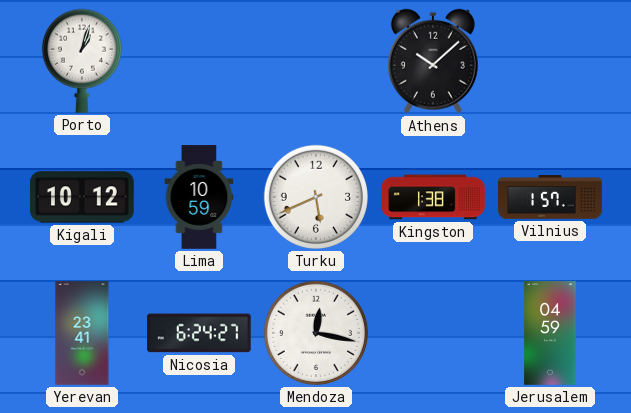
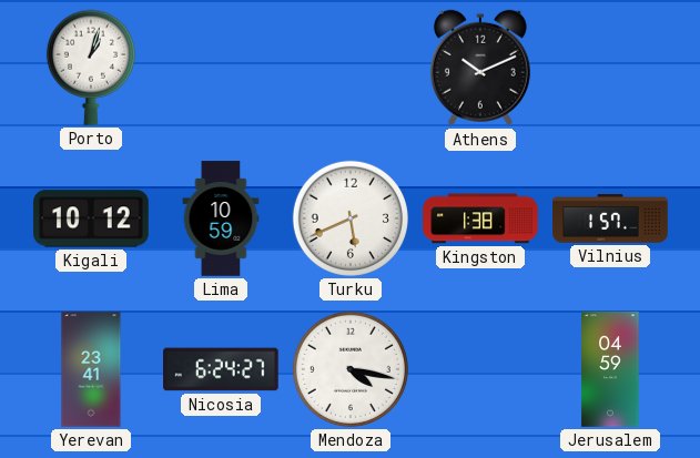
Athens: 10:08 -> 10:11
Mendoza: 12:17 -> 4:17
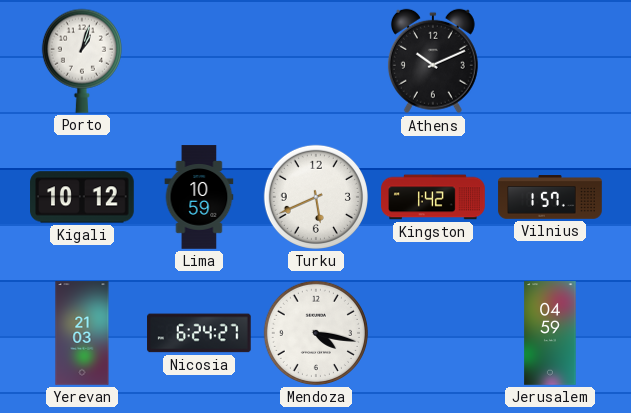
Kingston: 1:38 -> 1:42
Yerevan: 23:41 -> 21:03
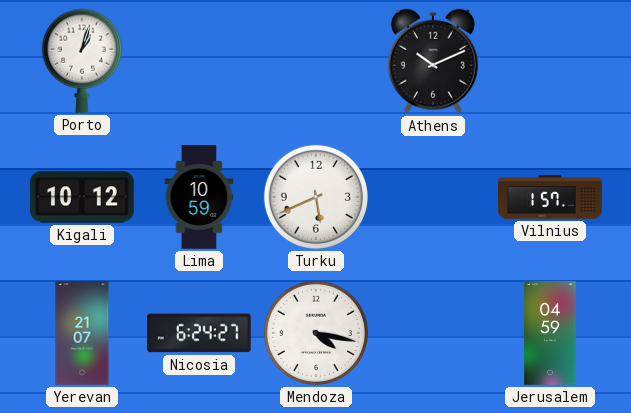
Kingston: 1:42 -> none
Yerevan: 21:03 -> 21:07
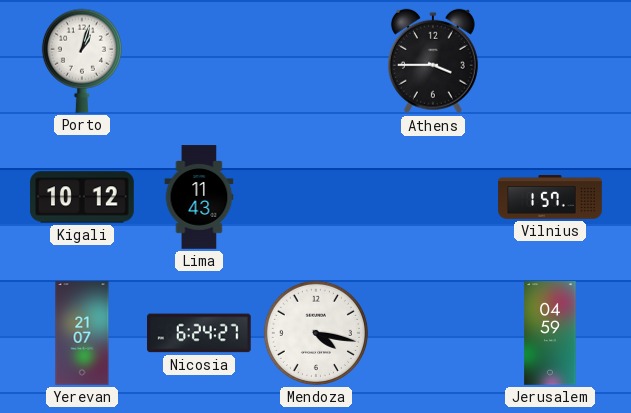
Athens: 10:11 -> 3:45
Lima: 10:59 -> 11:43
Turku: 5:41 -> none
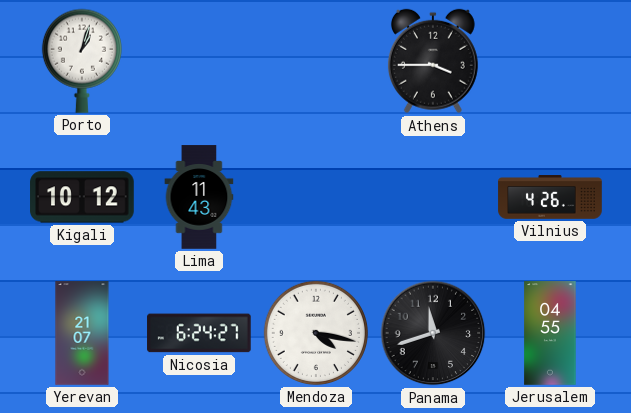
Vilnius: 1:57 -> 4:26
Panama: none -> 11:42
Jerusalem: 04:59 -> 04:55
